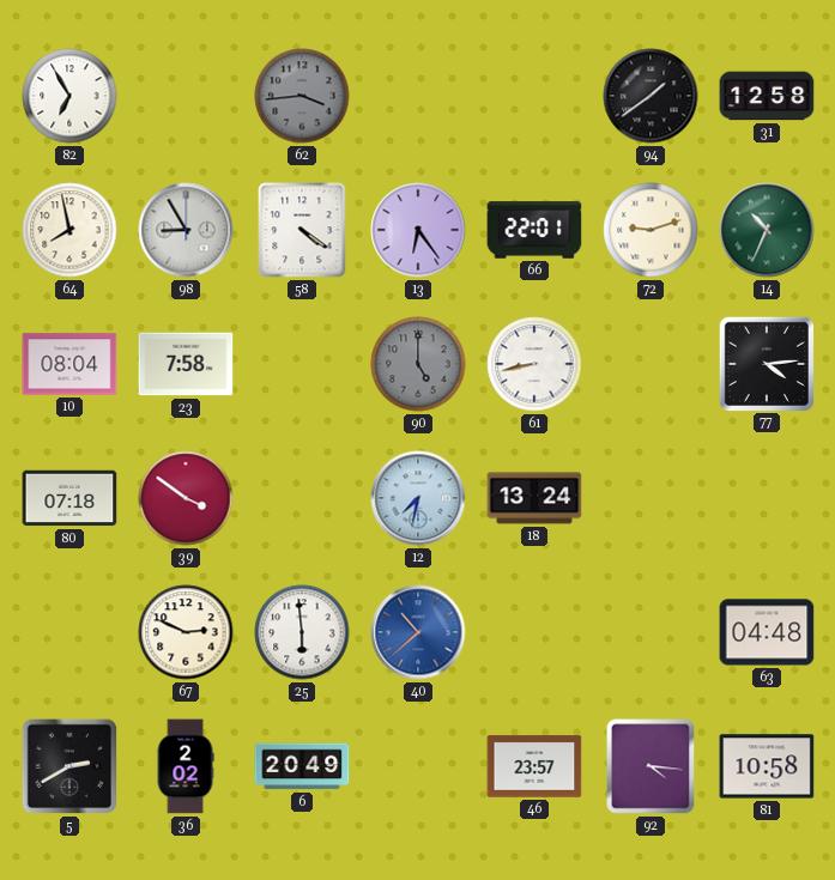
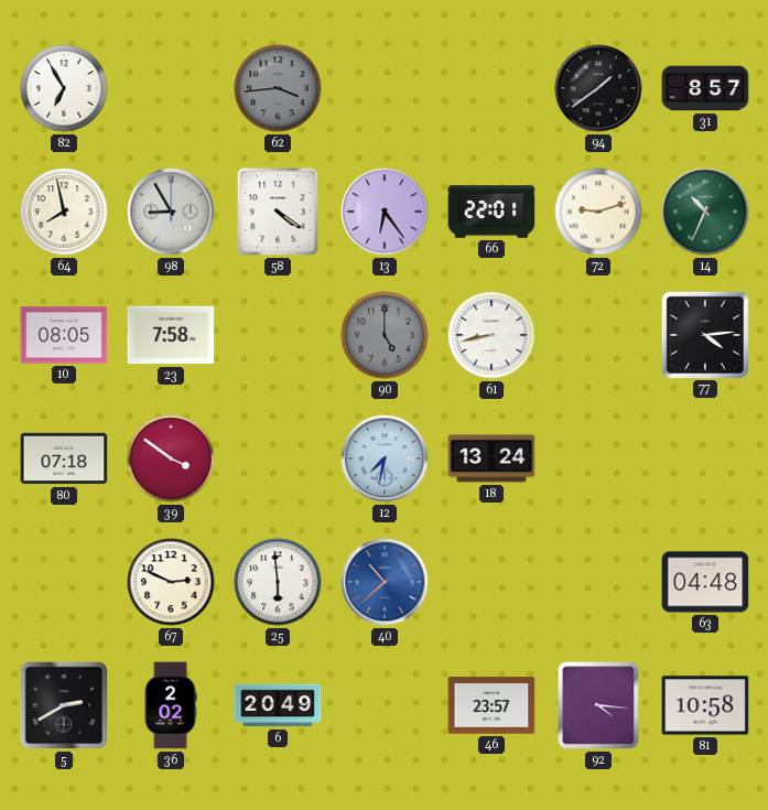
31: 12:58 -> 8:57
10: 08:04 -> 08:05
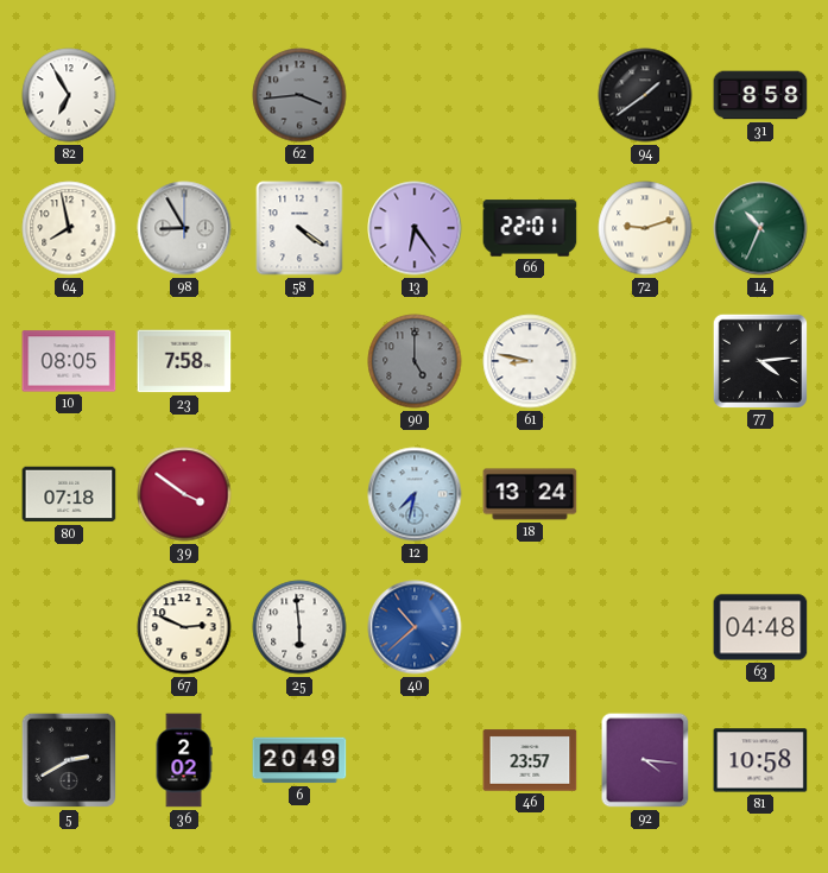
31: 8:57 -> 8:58
61: 8:43 -> 8:47
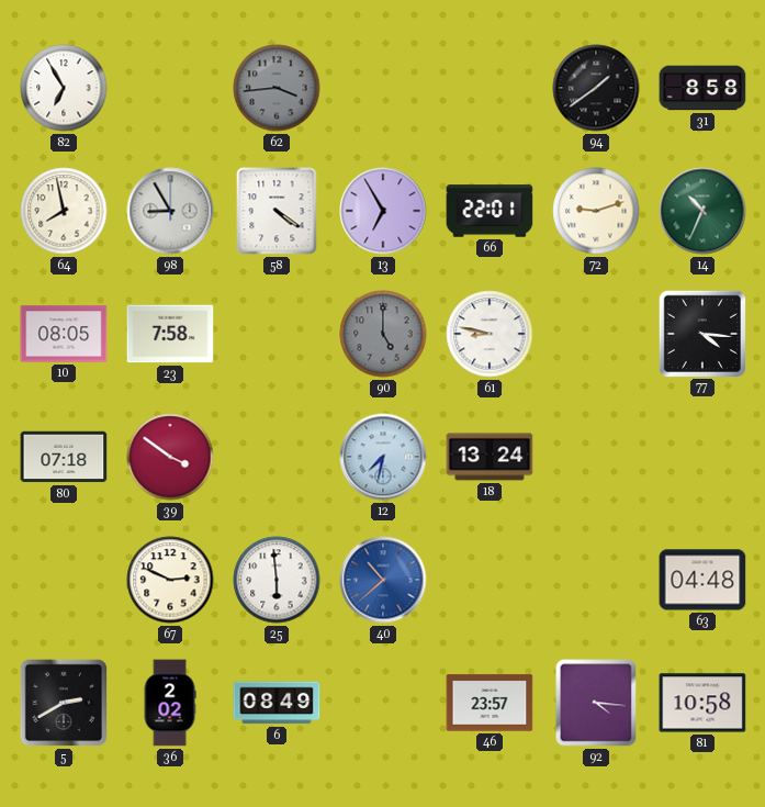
13: 6:24 -> 6:55
77: 4:14 -> 4:16
6: 20:49 -> 08:49
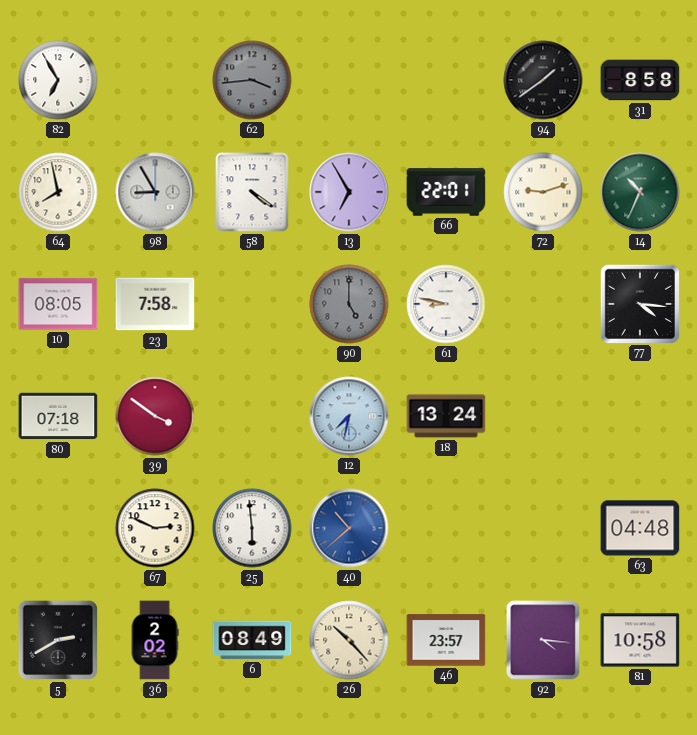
26: none -> 10:23
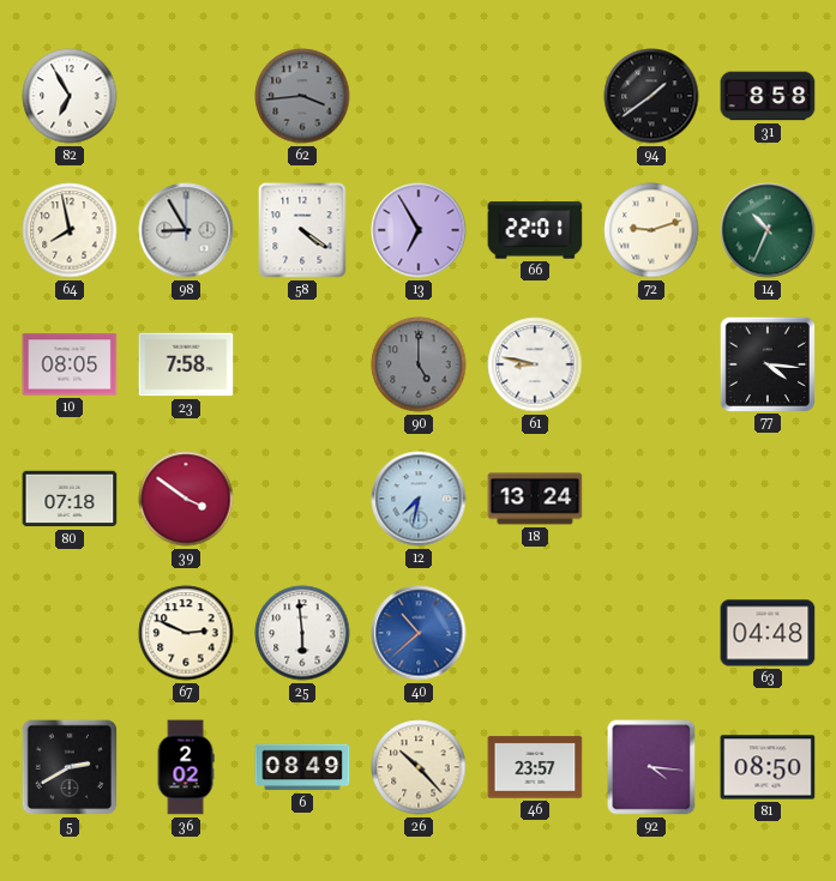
81: 10:58 -> 08:50
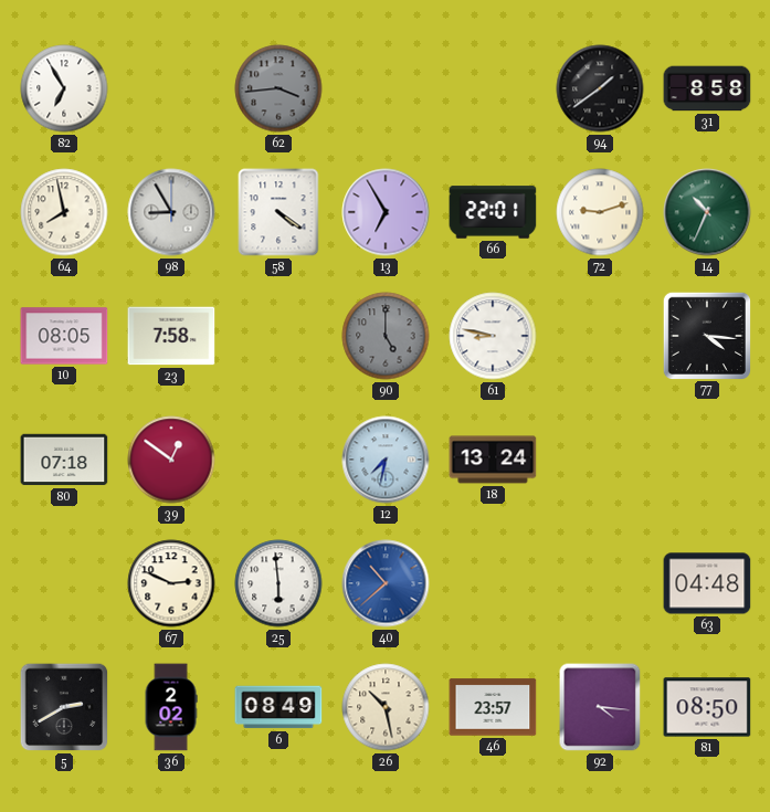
39: 3:51 -> 12:51
26: 10:23 -> 10:28
